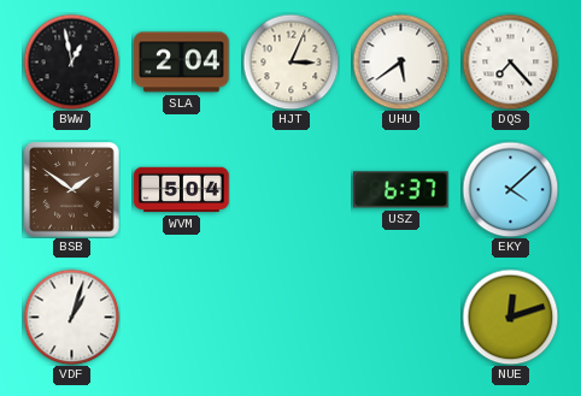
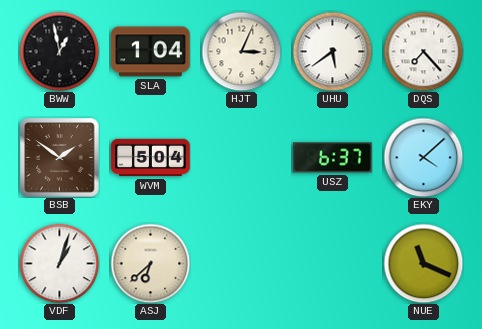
SLA: 2:04 -> 1:04
ASJ: none -> 6:38
NUE: 12:12 -> 11:19
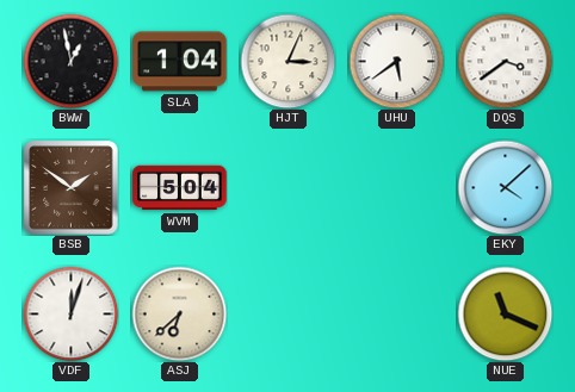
DQS: 7:23 -> 3:39
USZ: 6:37 -> none
VDF: 1:03 -> 12:03
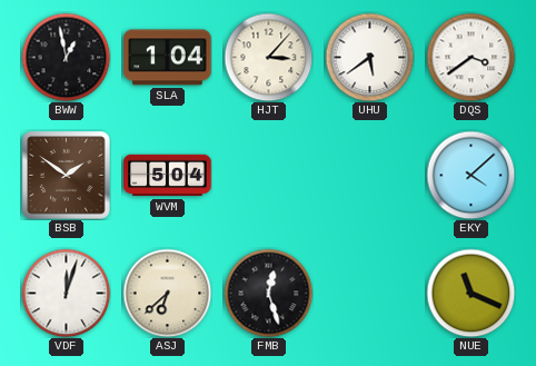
HJT: 3:04 -> 3:07
FMB: none -> 12:27
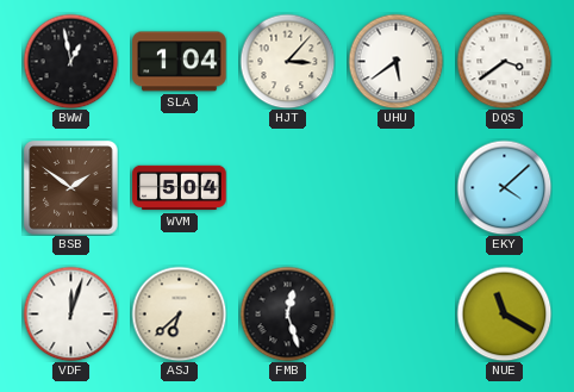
NUE: 11:19 -> 11:20
